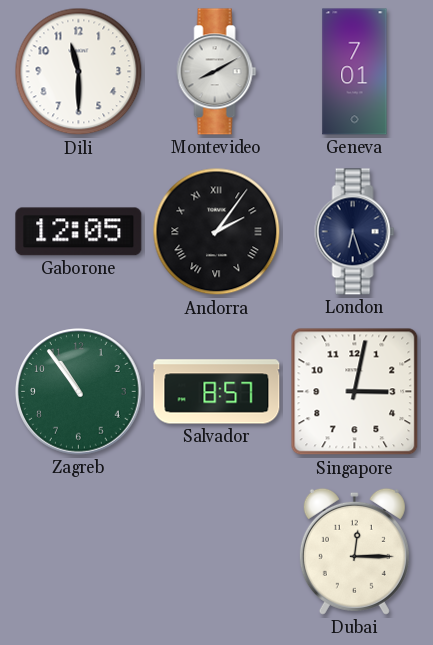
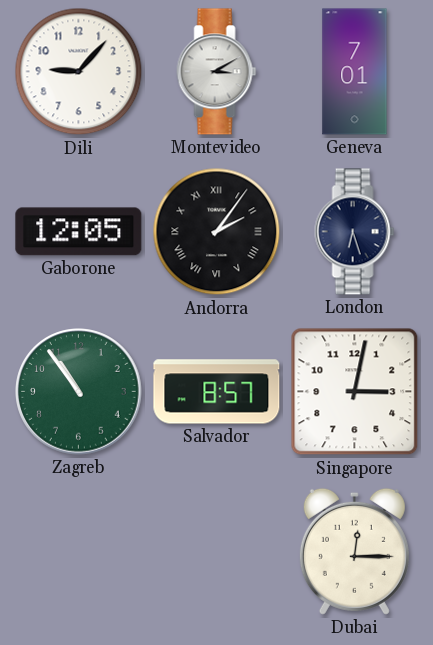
Dili: 11:30 -> 9:07
Montevideo: 8:10 -> 3:10
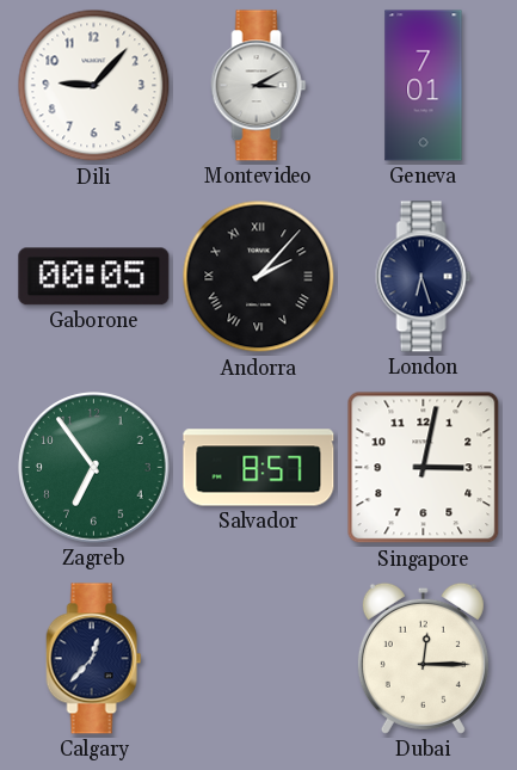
Gaborone: 12:05 -> 00:05
Andorra: 2:06 -> 2:07
Zagreb: 10:54 -> 6:54
Calgary: none -> 12:37
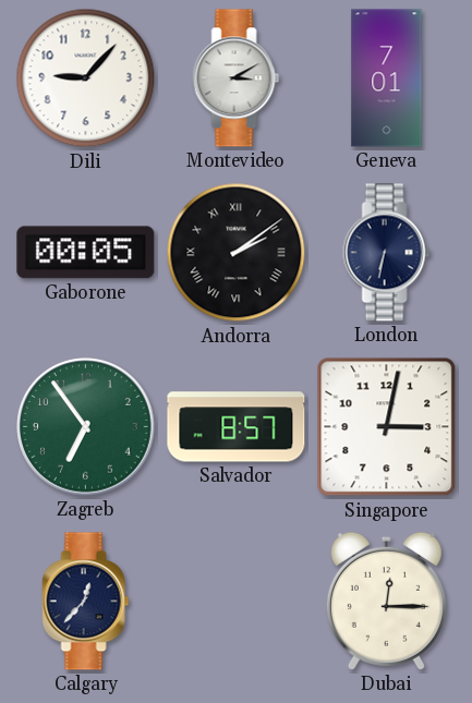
Andorra: 2:07 -> 2:09
London: 6:27 -> 6:32
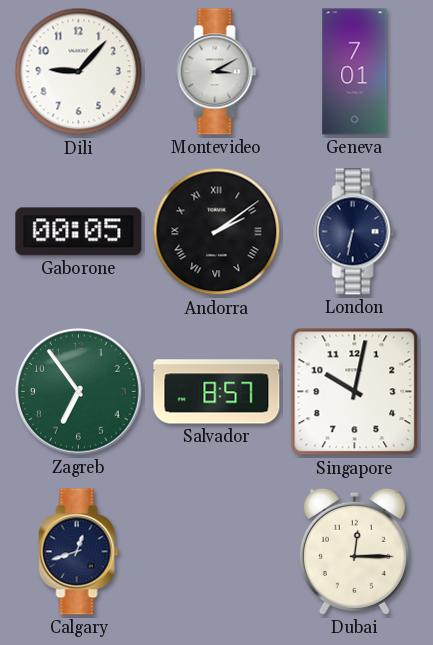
Singapore: 3:02 -> 10:02
Calgary: 12:37 -> 12:42
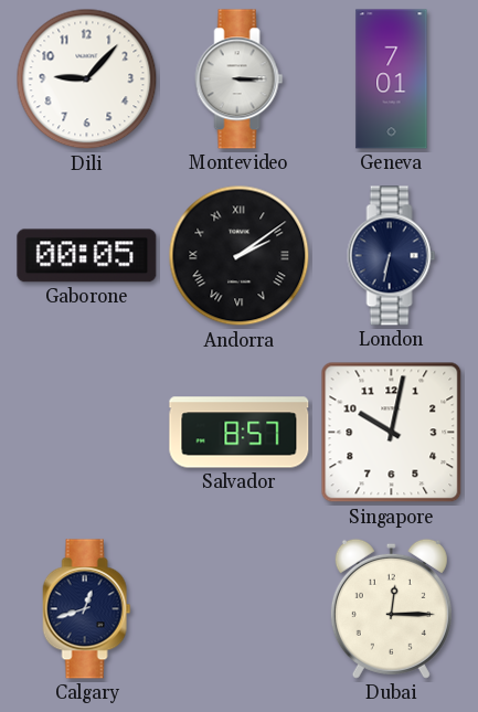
Montevideo: 3:10 -> 3:15
Zagreb: 6:54 -> none
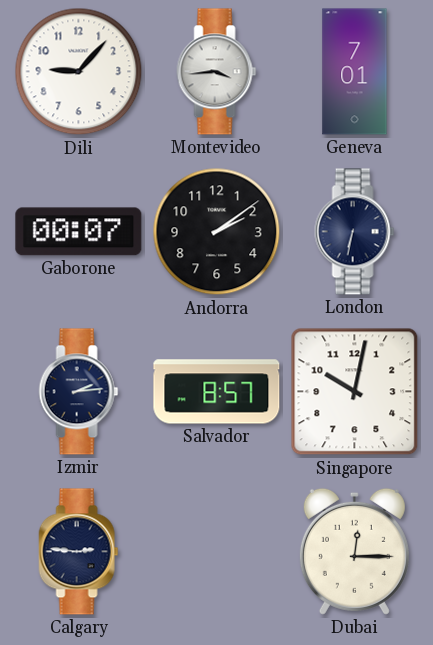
Montevideo: 3:15 -> 3:44
Gaborone: 00:05 -> 00:07
Andorra numerals: Roman -> Arabic
Izmir: none -> 2:14
Calgary: 12:42 -> 2:46
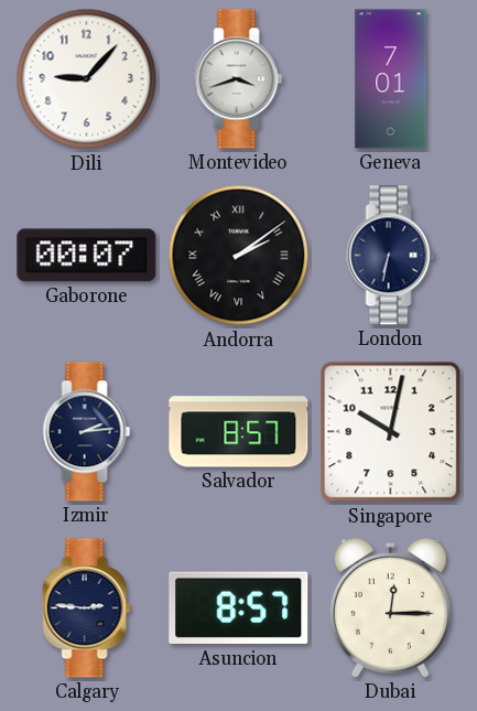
Montevideo: 3:44 -> 3:42
Andorra numerals: Arabic -> Roman
Asuncion: none -> 8:57
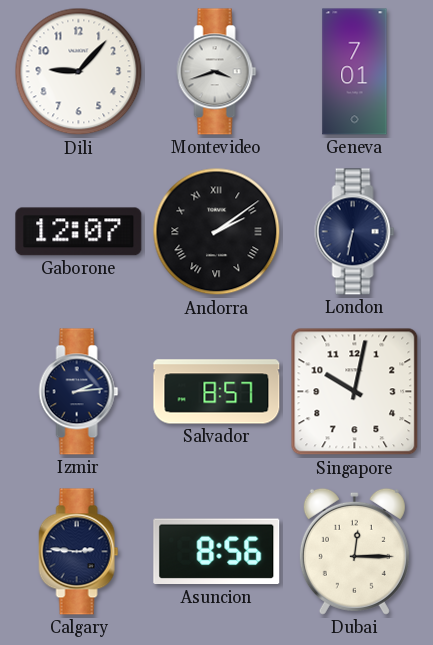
Gaborone: 00:07 -> 12:07
Asuncion: 8:57 -> 8:56
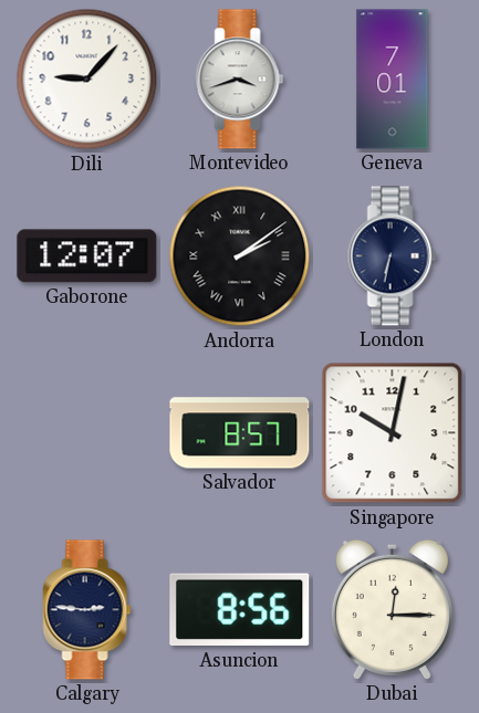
Izmir: 2:14 -> none
